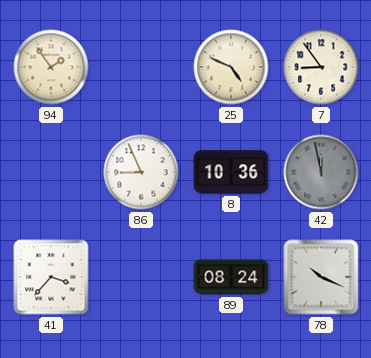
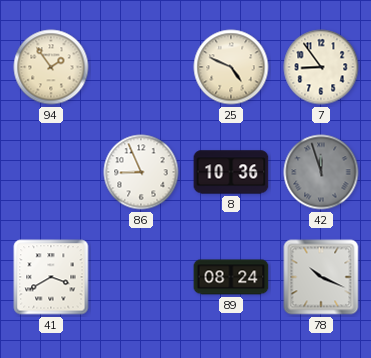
42: 11:58 -> 11:57
41: 3:37 -> 3:40
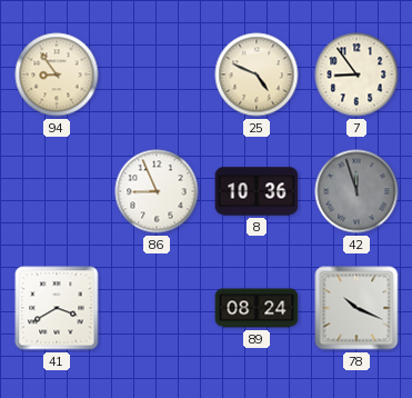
94: 1:54 -> 8:54
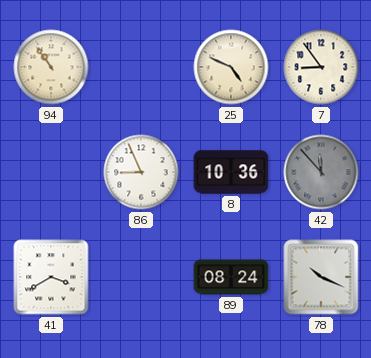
94: 8:54 -> 10:54
42: 11:57 -> 11:53
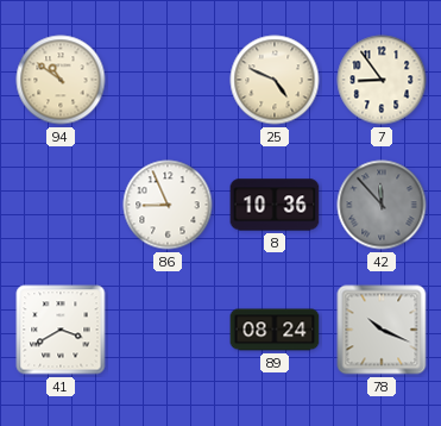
94: 10:54 -> 10:51
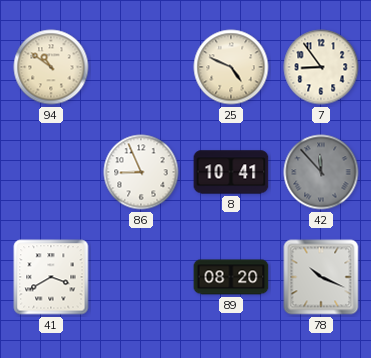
8: 10:36 -> 10:41
89: 08:24 -> 08:20
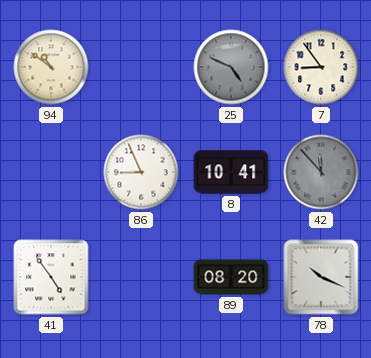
25 dial: cream -> grey
41: 3:40 -> 4:54
